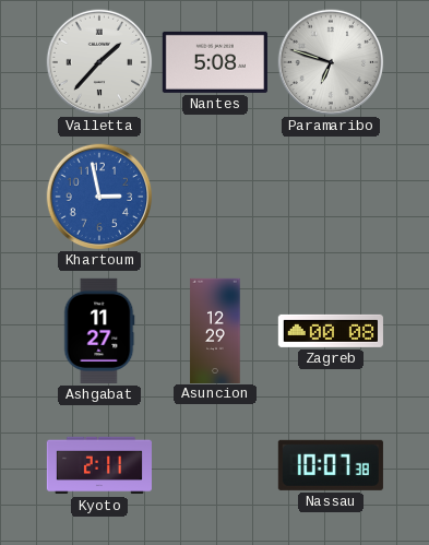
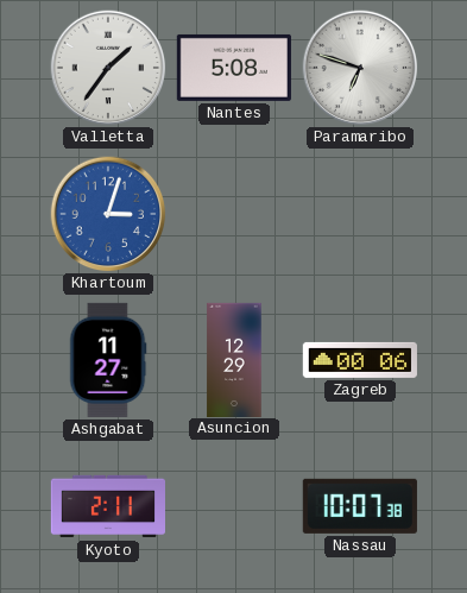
Valletta: 1:37 -> 1:36
Khartoum: 2:58 -> 3:03
Zagreb: 00:08 -> 00:06
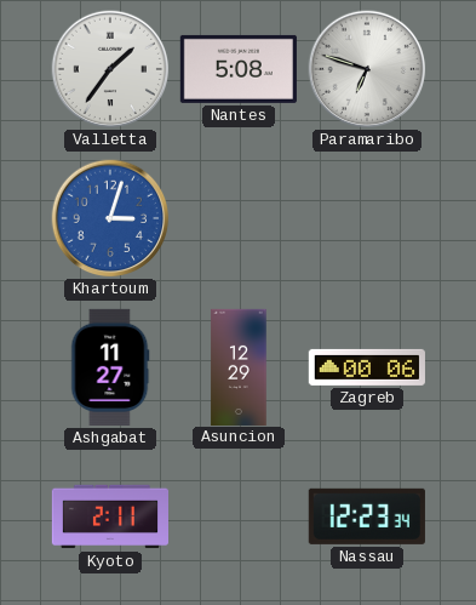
Nassau: 10:07 -> 12:23
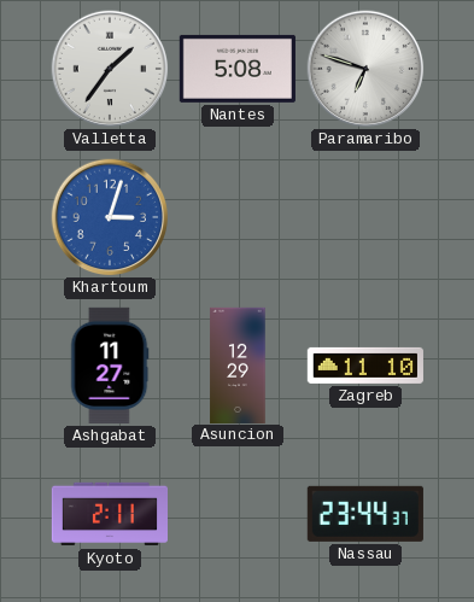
Zagreb: 00:06 -> 11:10
Nassau: 12:23 -> 23:44
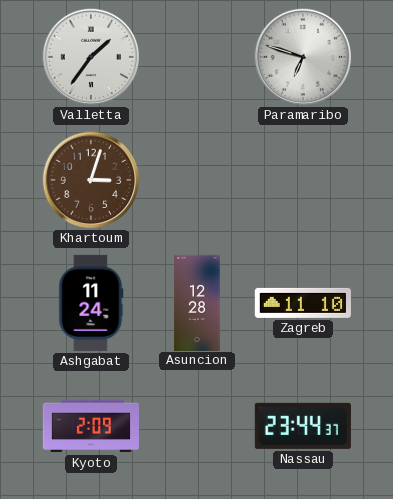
Nantes: 5:08 -> none
Khartoum dial: blue -> brown
Ashgabat: 11:27 -> 11:24
Asuncion: 12:29 -> 12:28
Kyoto: 2:11 -> 2:09
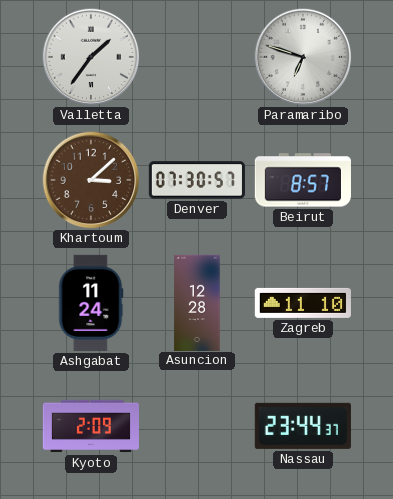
Khartoum: 3:03 -> 3:08
Denver: none -> 07:30
Beirut: none -> 8:57
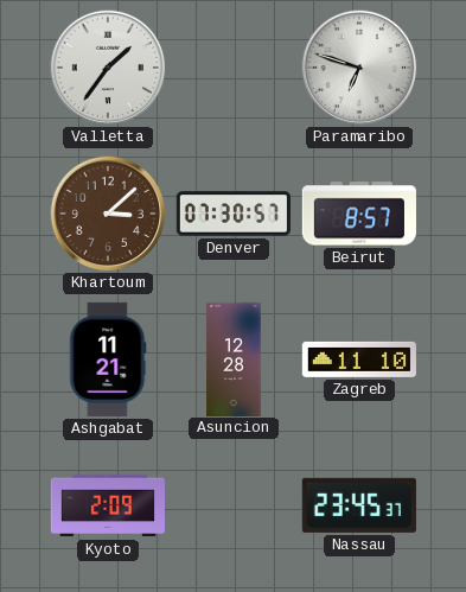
Ashgabat: 11:24 -> 11:21
Nassau: 23:44 -> 23:45
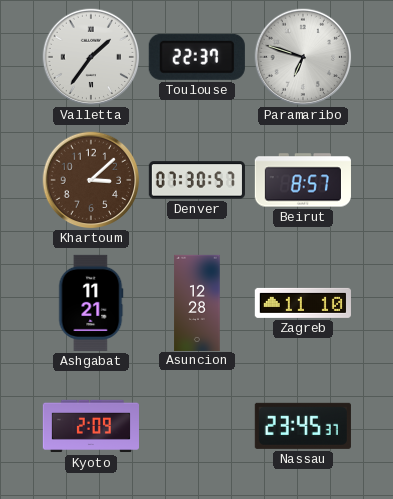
Toulouse: none -> 22:37
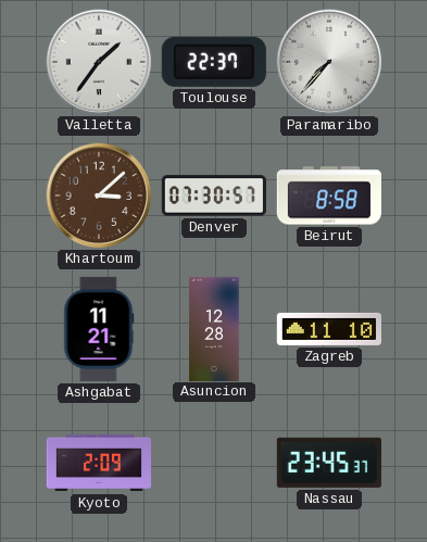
Paramaribo: 6:48 -> 7:37
Beirut: 8:57 -> 8:58
